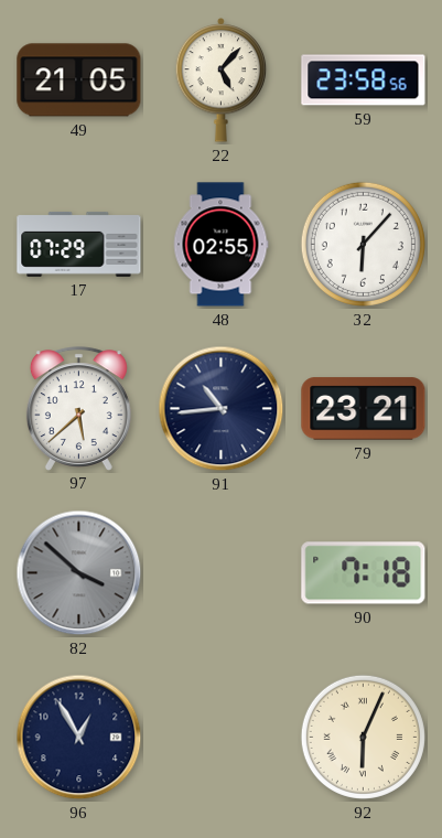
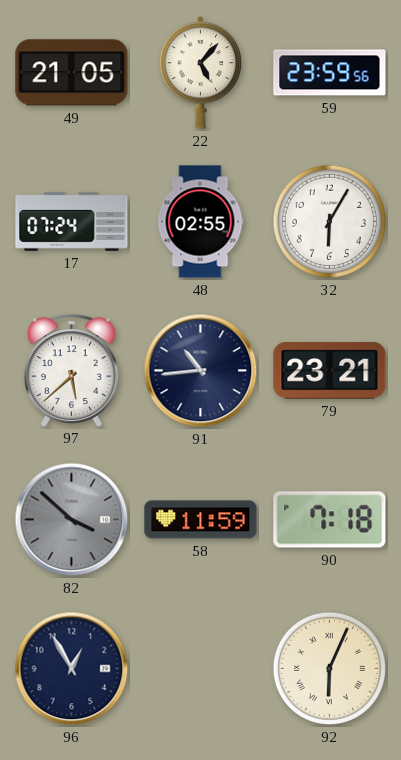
59: 23:58 -> 23:59
17: 07:29 -> 07:24
32: 6:07 -> 6:05
58: none -> 11:59
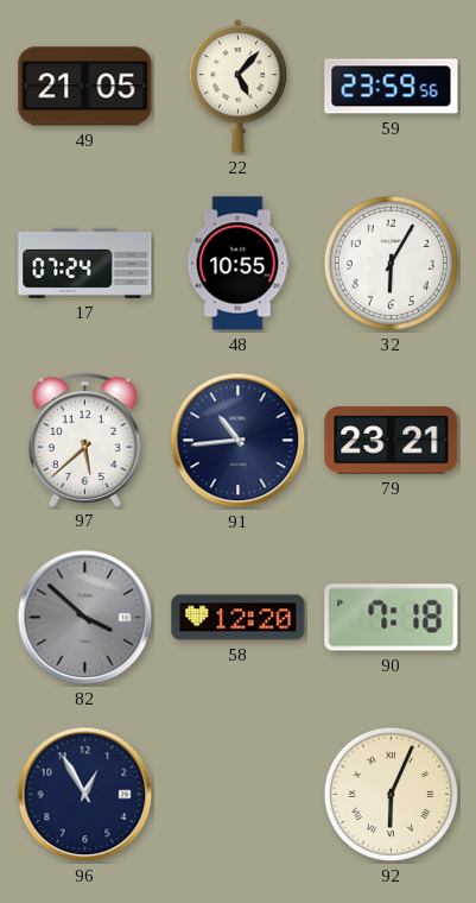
48: 02:55 -> 10:55
58: 11:59 -> 12:20
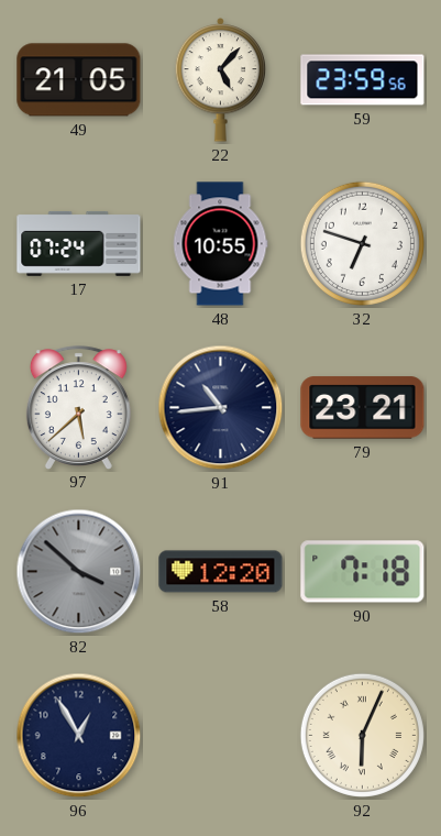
32: 6:05 -> 6:48
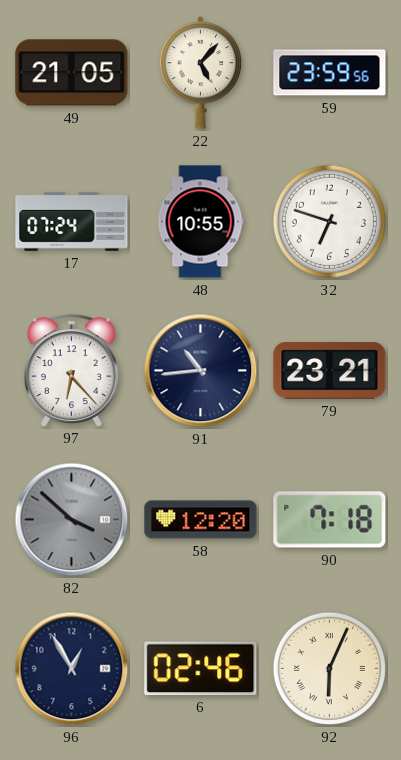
97: 5:38 -> 6:23
6: none -> 02:46
